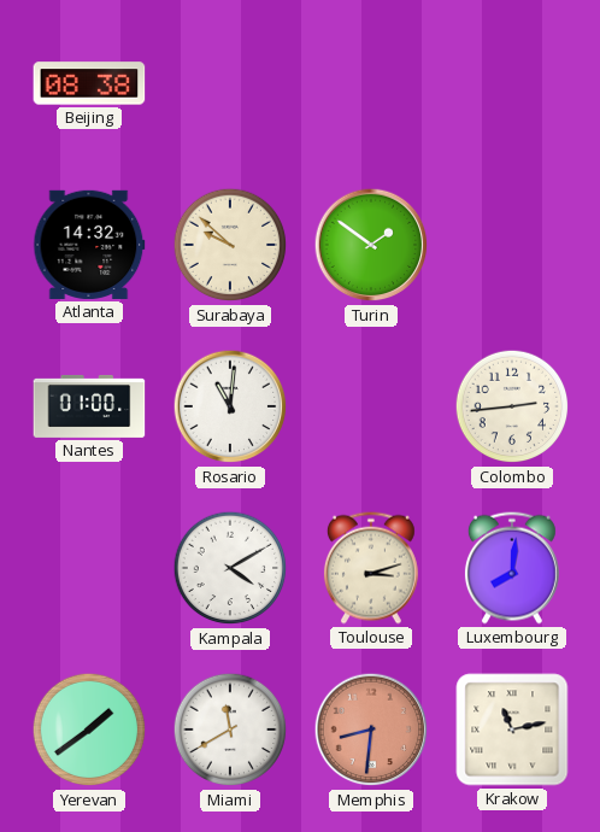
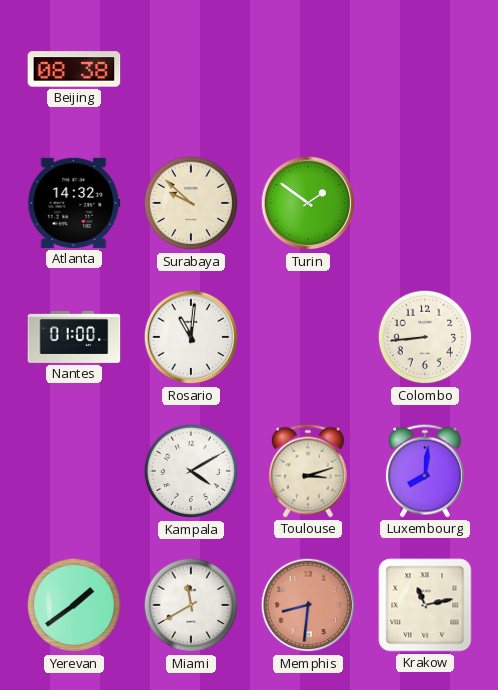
Colombo: 2:44 -> 8:44
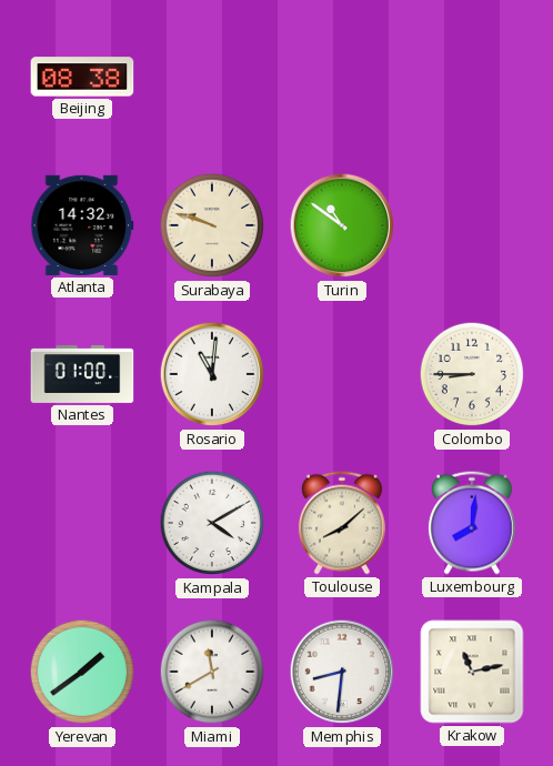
Surabaya: 9:52 -> 9:48
Turin: 1:51 -> 10:51
Colombo: 8:44 -> 8:45
Toulouse: 3:12 -> 8:08
Memphis dial: salmon -> white
